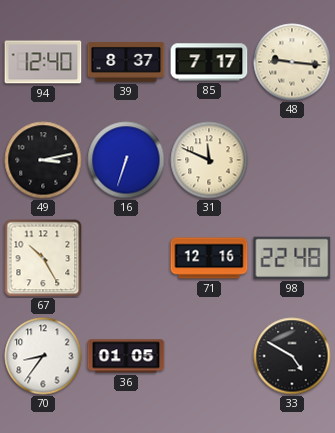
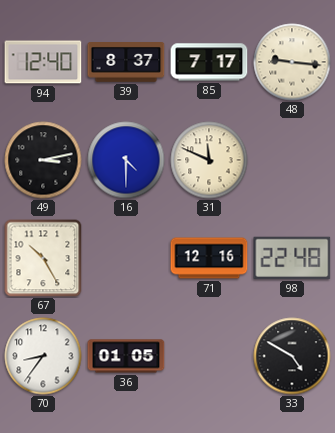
16: 6:33 -> 4:30
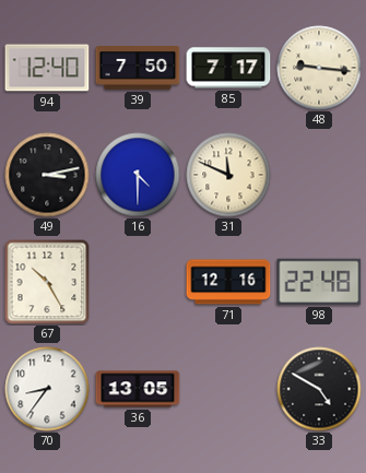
39: 8:37 -> 7:50
36: 01:05 -> 13:05
